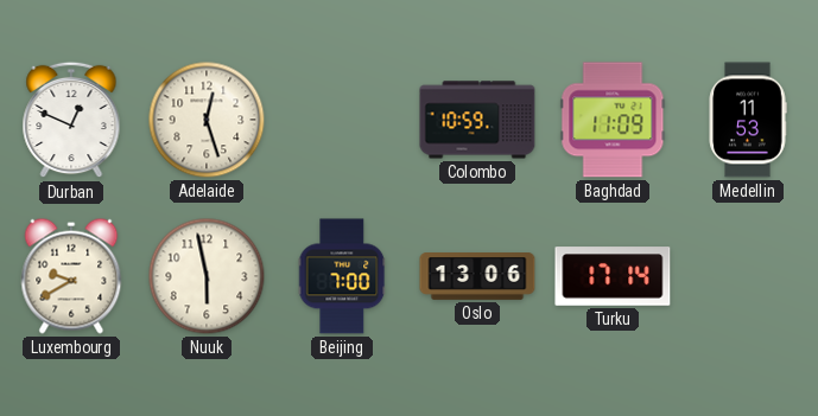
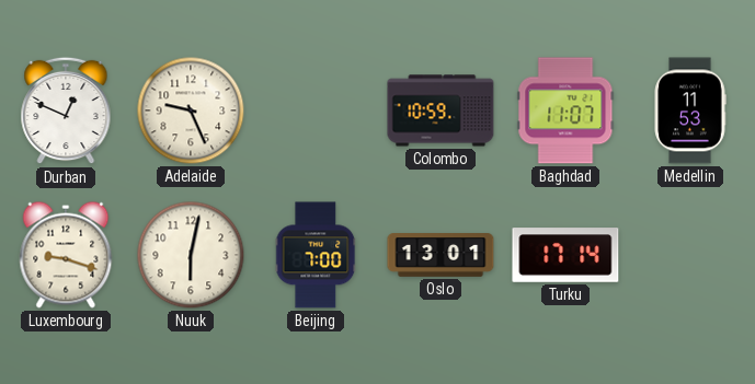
Adelaide: 12:27 -> 9:26
Baghdad: 11:09 -> 11:07
Luxembourg: 9:40 -> 9:18
Nuuk: 5:58 -> 6:02
Oslo: 13:06 -> 13:01
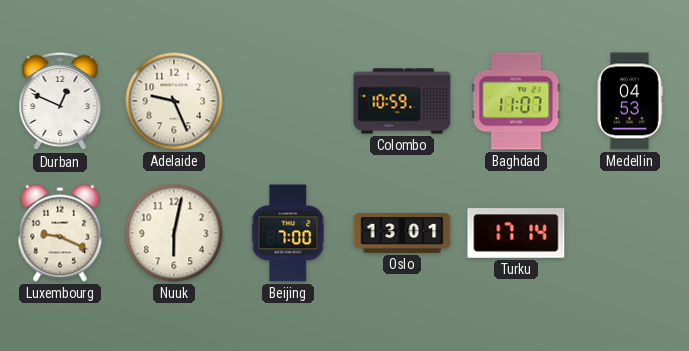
Medellin: 11:53 -> 04:53
Luxembourg: 9:18 -> 9:19
